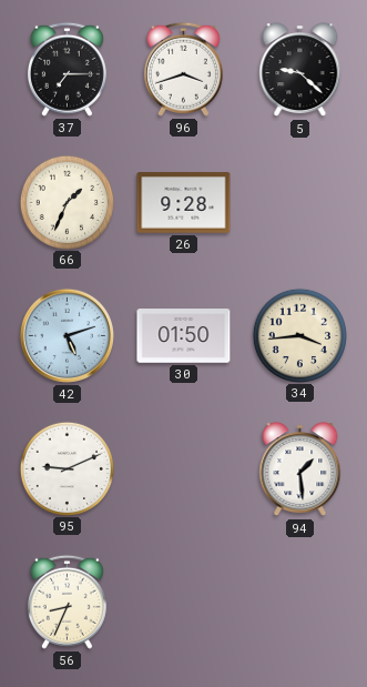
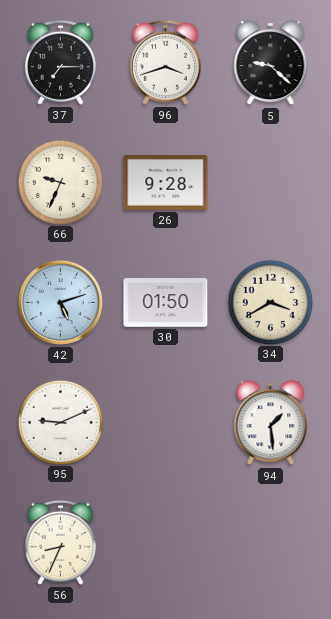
66: 1:34 -> 9:34
34: 3:44 -> 3:40
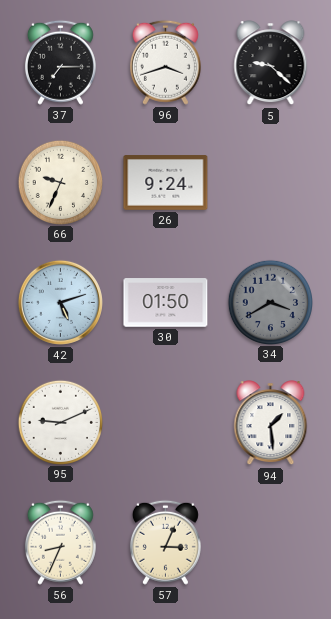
26: 9:28 -> 9:24
34 dial: cream -> grey
57: none -> 3:04
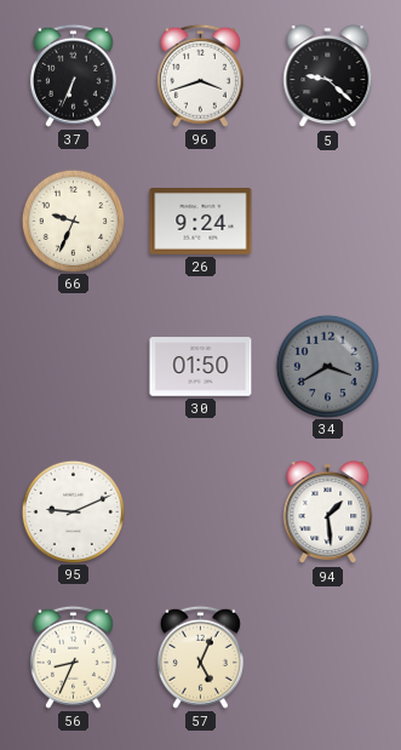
37: 7:15 -> 6:34
42: 5:12 -> none
57: 3:04 -> 5:04
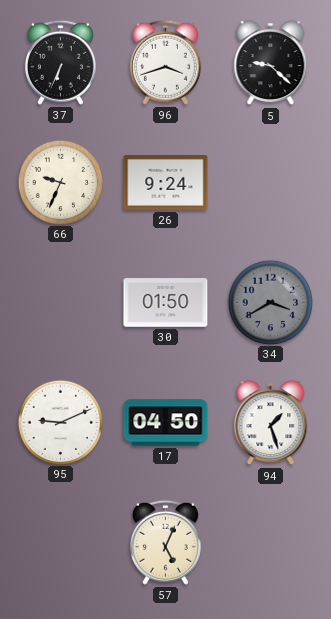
17: none -> 04:50
94: 1:29 -> 1:27
56: 8:34 -> none
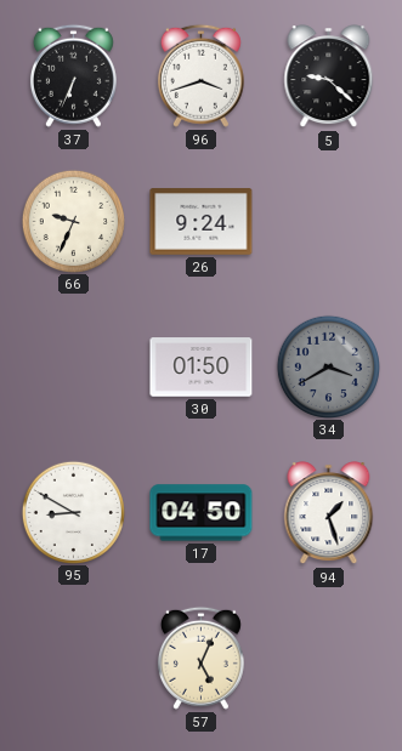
95: 9:11 -> 8:50
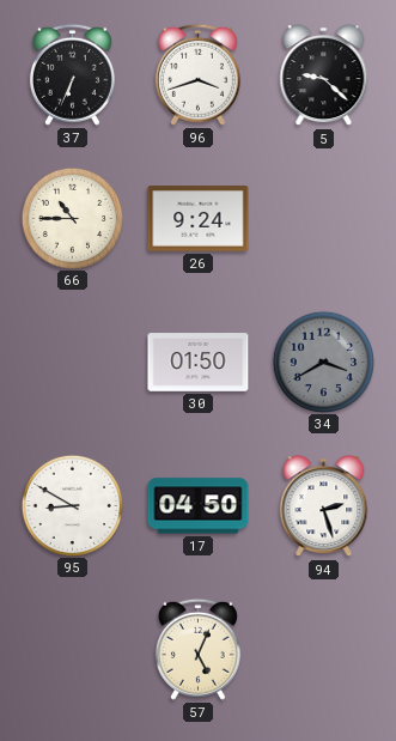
66: 9:34 -> 10:45
94: 1:27 -> 2:27
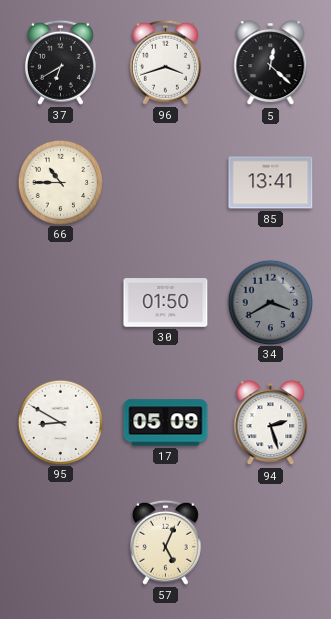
37: 6:34 -> 6:40
5: 9:22 -> 12:22
26: 9:24 -> none
85: none -> 13:41
17: 04:50 -> 05:09
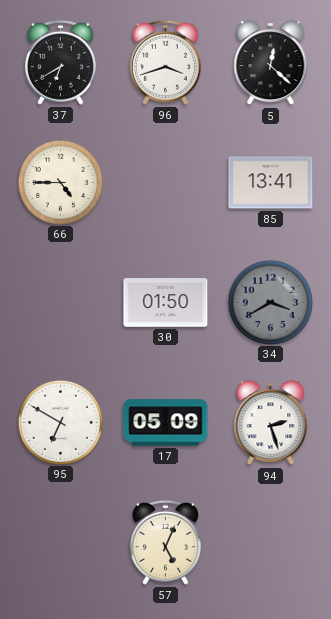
66: 10:45 -> 4:45
95: 8:50 -> 6:50
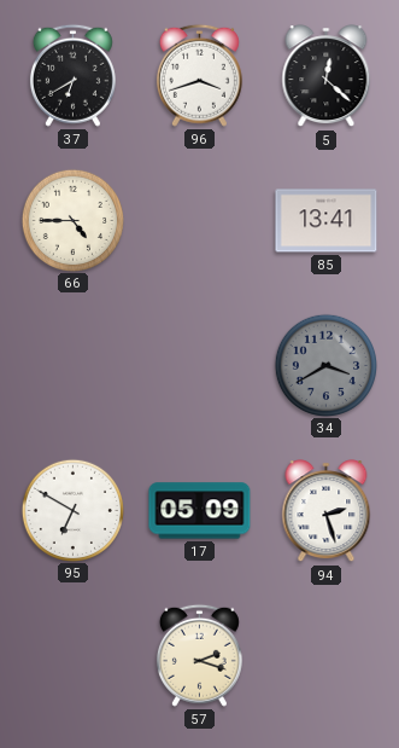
30: 01:50 -> none
57: 5:04 -> 2:18
